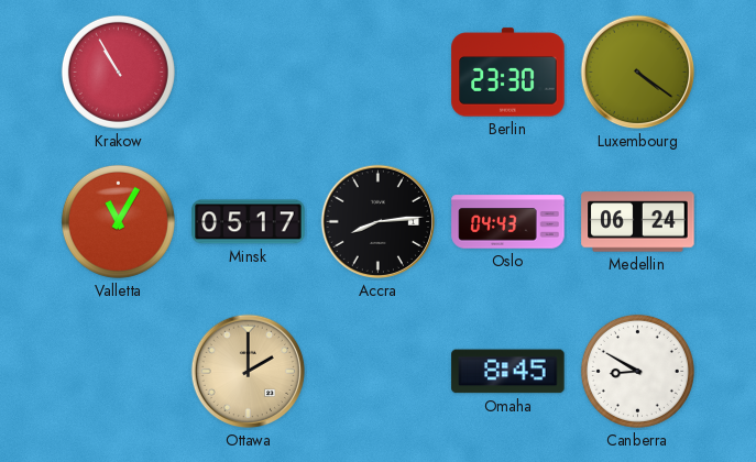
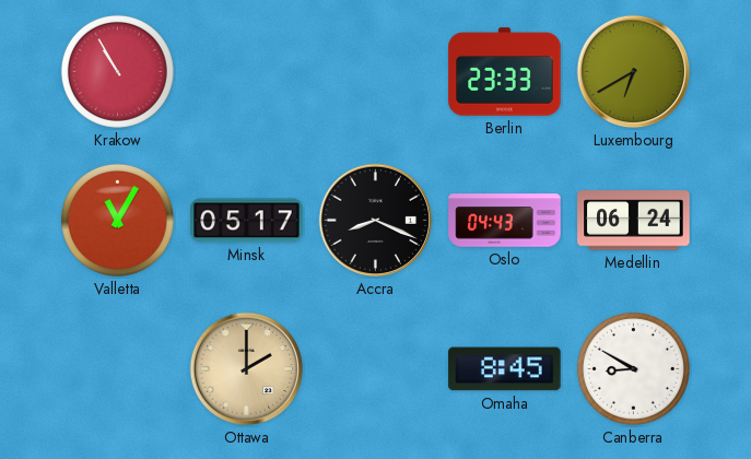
Berlin: 23:30 -> 23:33
Luxembourg: 4:21 -> 6:40
Accra: 8:14 -> 8:19
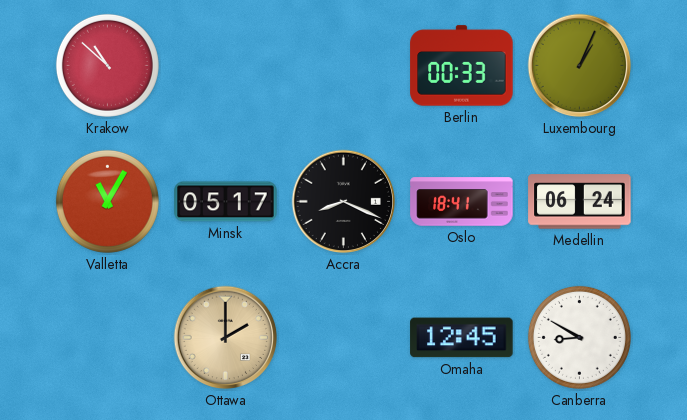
Krakow: 10:55 -> 10:52
Berlin: 23:33 -> 00:33
Luxembourg: 6:40 -> 1:04
Oslo: 04:43 -> 18:41
Omaha: 8:45 -> 12:45
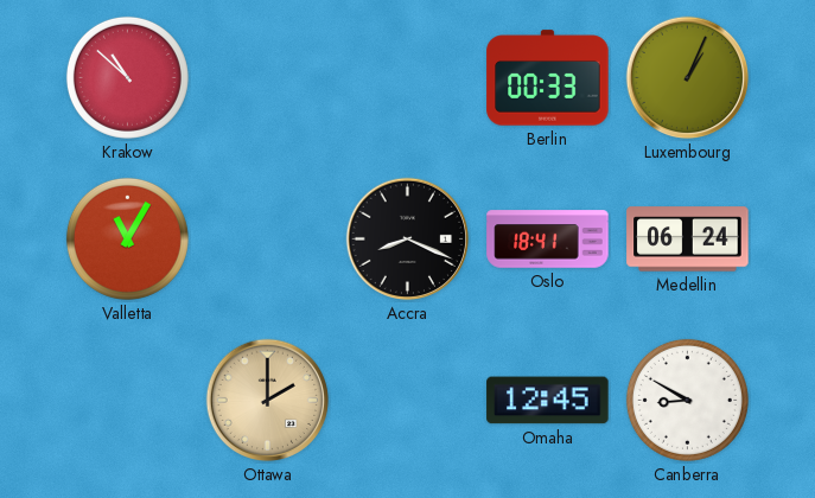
Minsk: 05:17 -> none
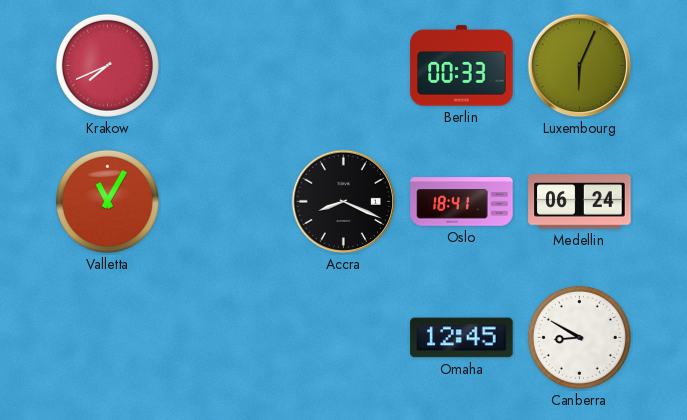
Krakow: 10:52 -> 7:41
Luxembourg: 1:04 -> 6:04
Ottawa: 2:00 -> none
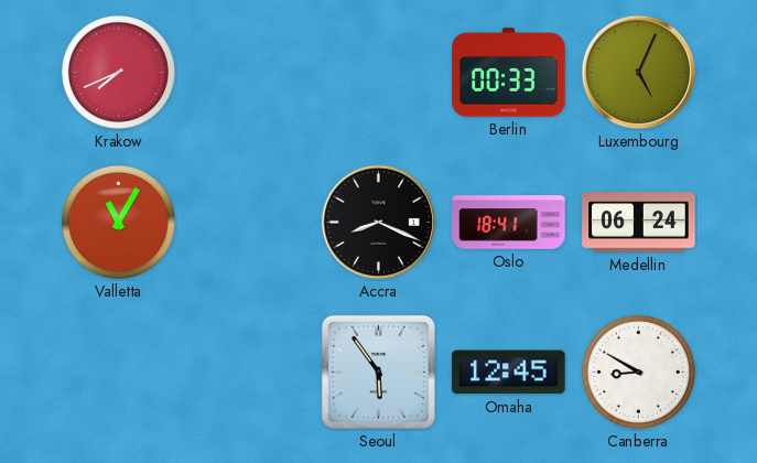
Luxembourg: 6:04 -> 5:04
Seoul: none -> 5:54
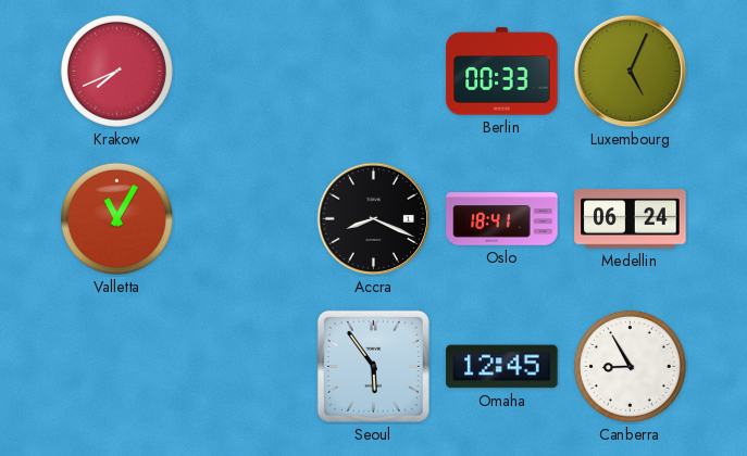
Canberra: 8:50 -> 8:55
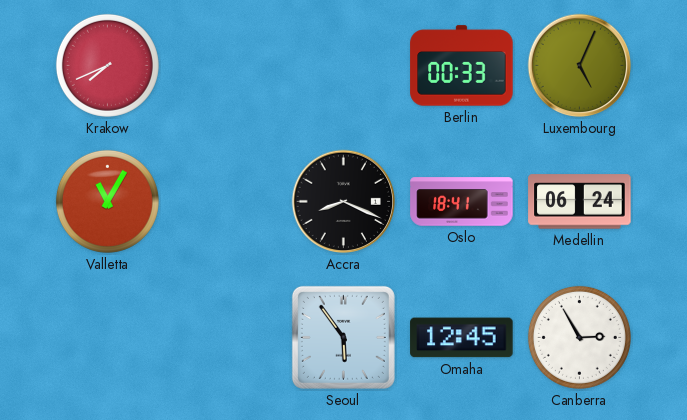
Canberra: 8:55 -> 2:55
